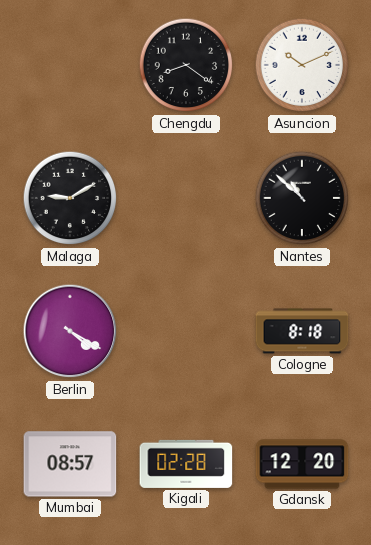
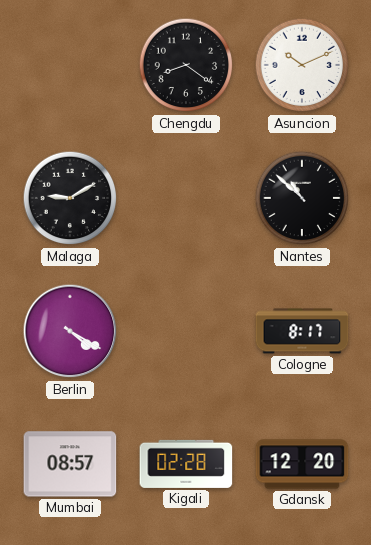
Cologne: 8:18 -> 8:17
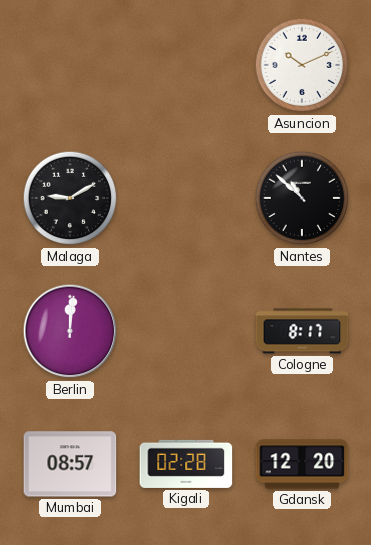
Chengdu: 8:21 -> none
Berlin: 4:20 -> 12:01
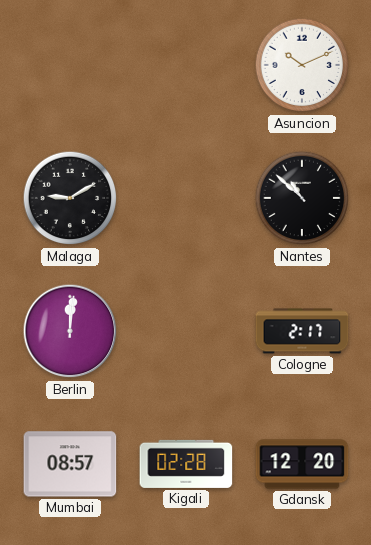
Cologne: 8:17 -> 2:17
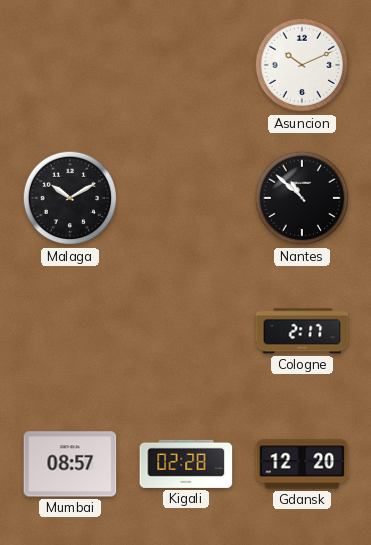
Malaga: 9:10 -> 10:10
Berlin: 12:01 -> none
